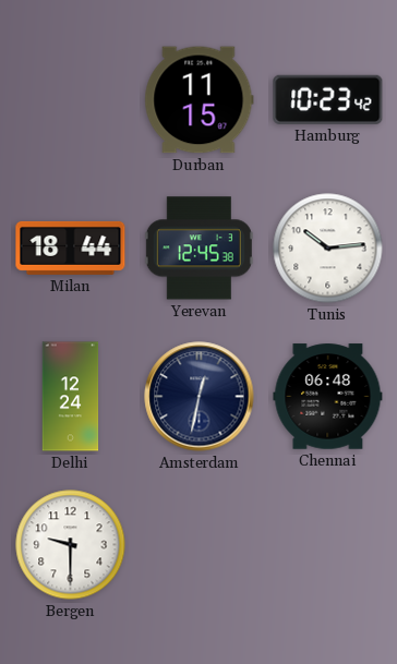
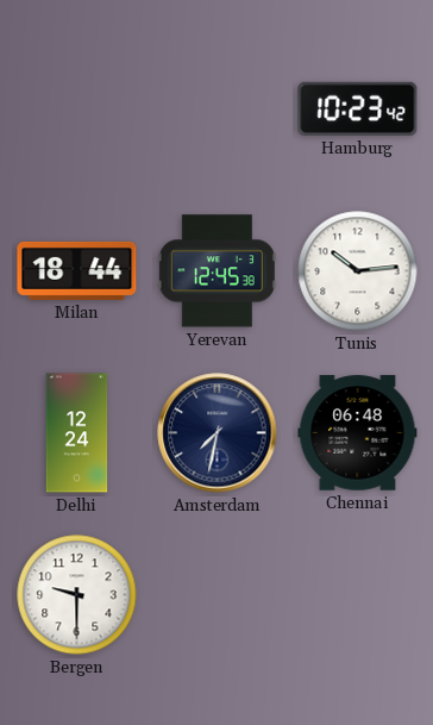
Durban: 11:15 -> none
Amsterdam: 12:32 -> 7:32
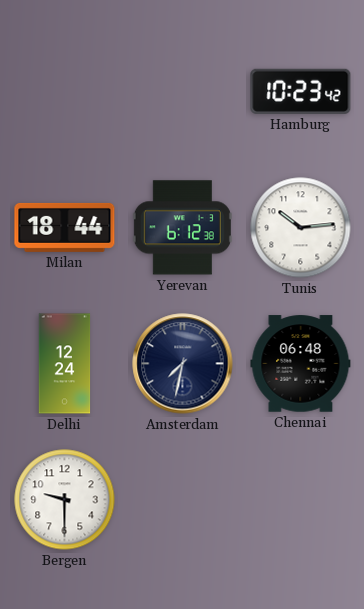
Yerevan: 12:45 -> 6:12
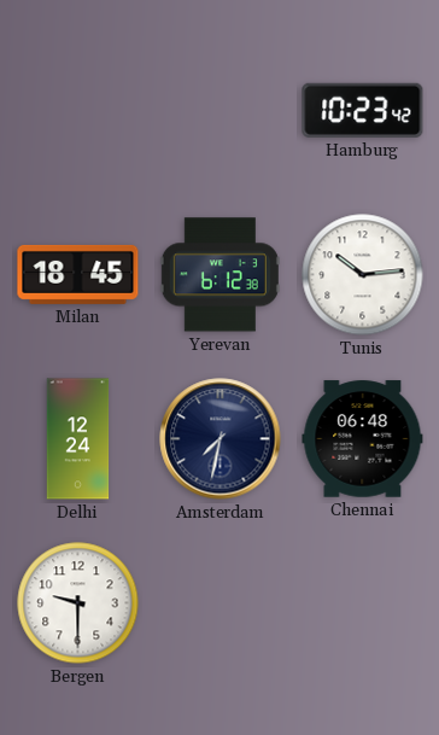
Milan: 18:44 -> 18:45
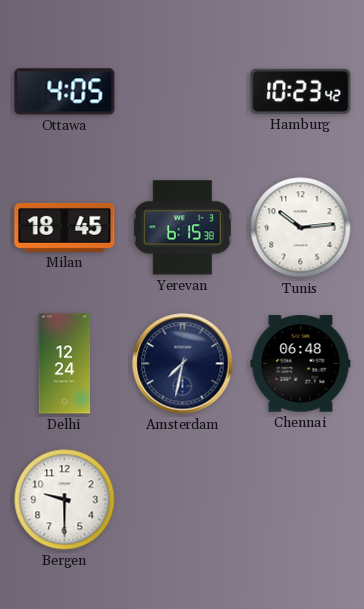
Ottawa: none -> 4:05
Yerevan: 6:12 -> 6:15
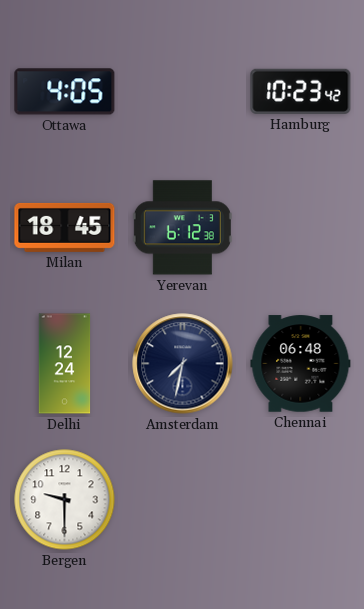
Yerevan: 6:15 -> 6:12
Tunis: 10:14 -> none
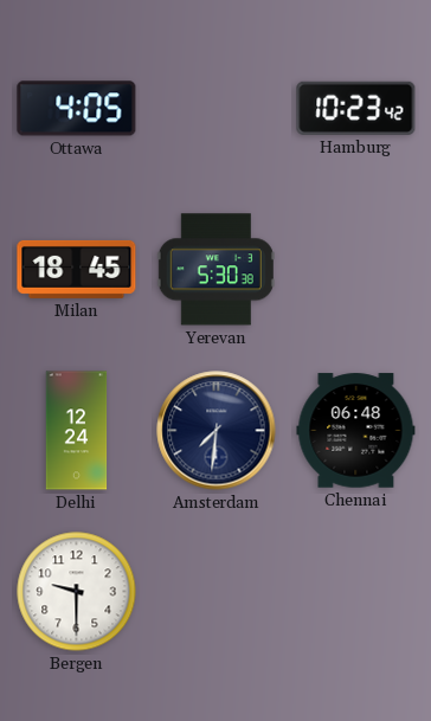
Yerevan: 6:12 -> 5:30
Amsterdam: 7:32 -> 7:31
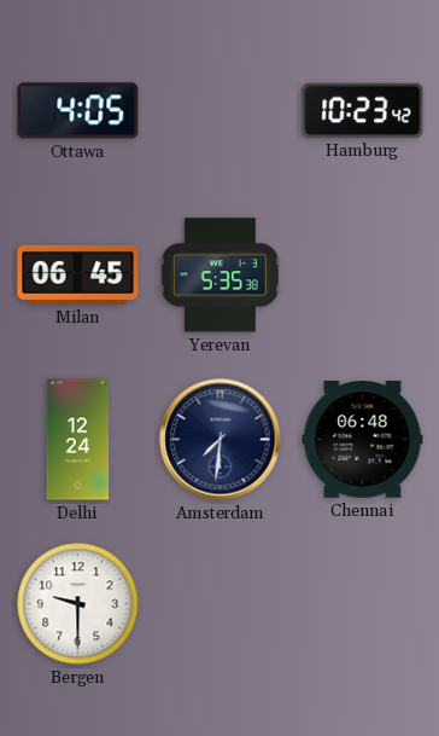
Milan: 18:45 -> 06:45
Yerevan: 5:30 -> 5:35
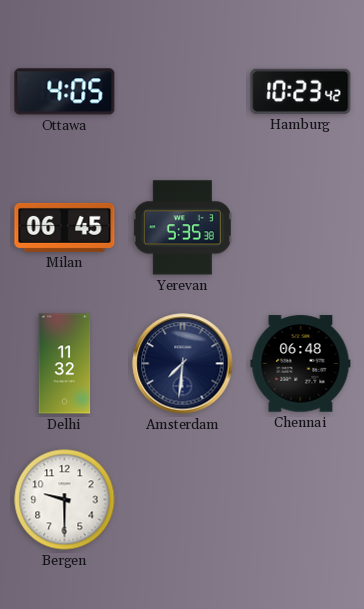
Delhi: 12:24 -> 11:32
